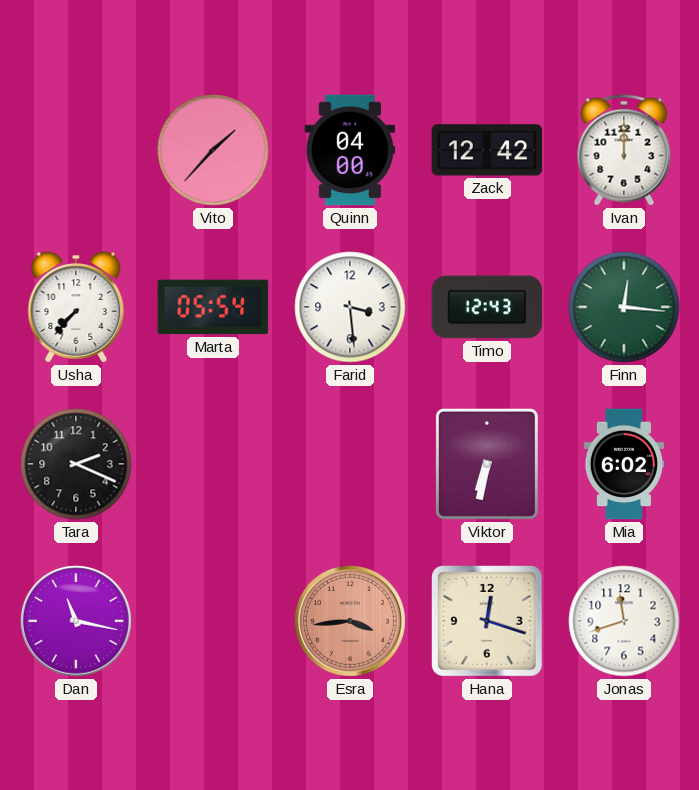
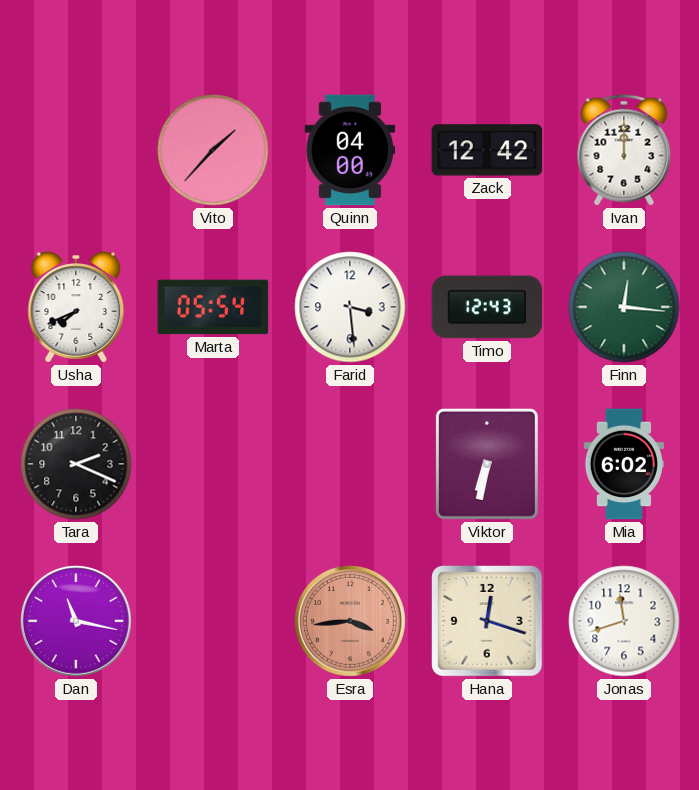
Usha: 7:37 -> 7:41
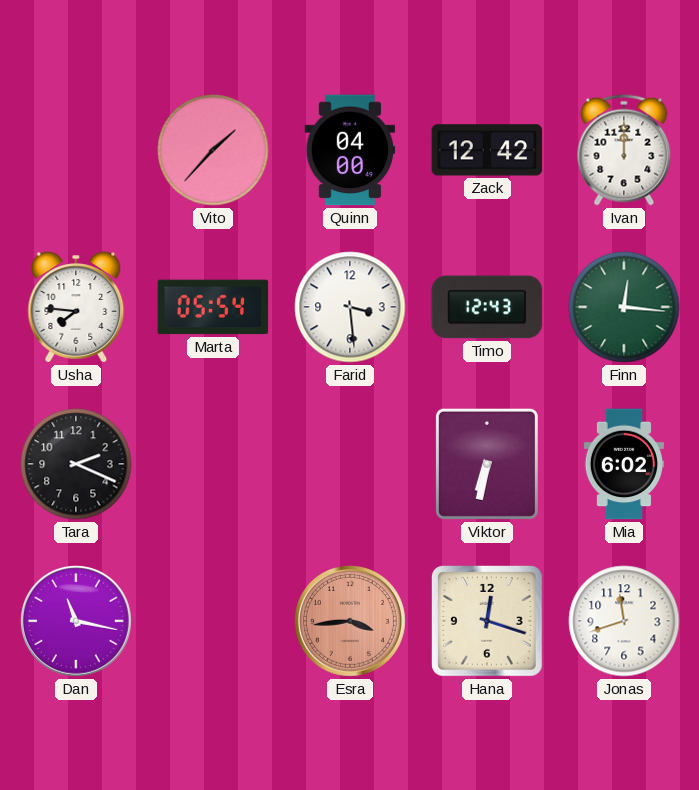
Usha: 7:41 -> 7:46
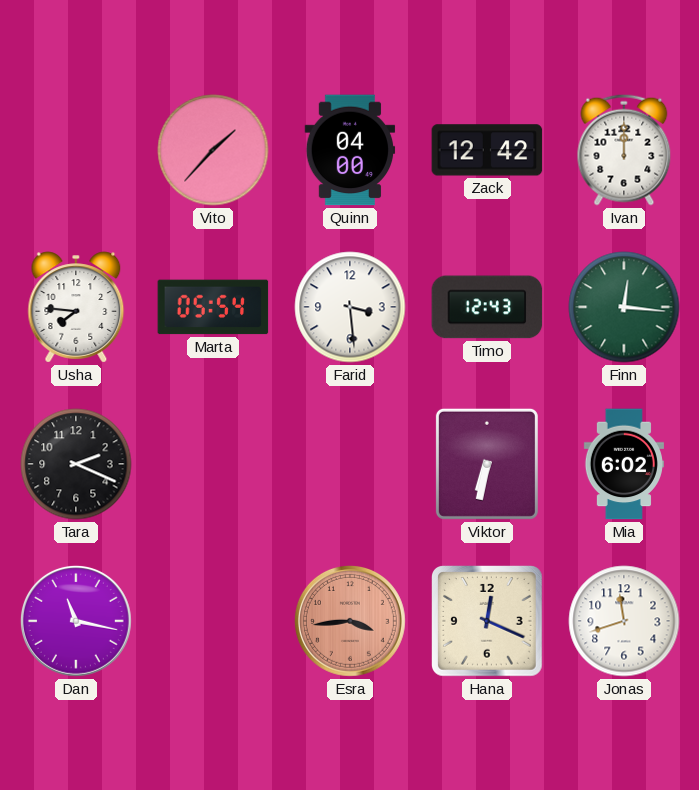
Hana: 12:18 -> 12:19
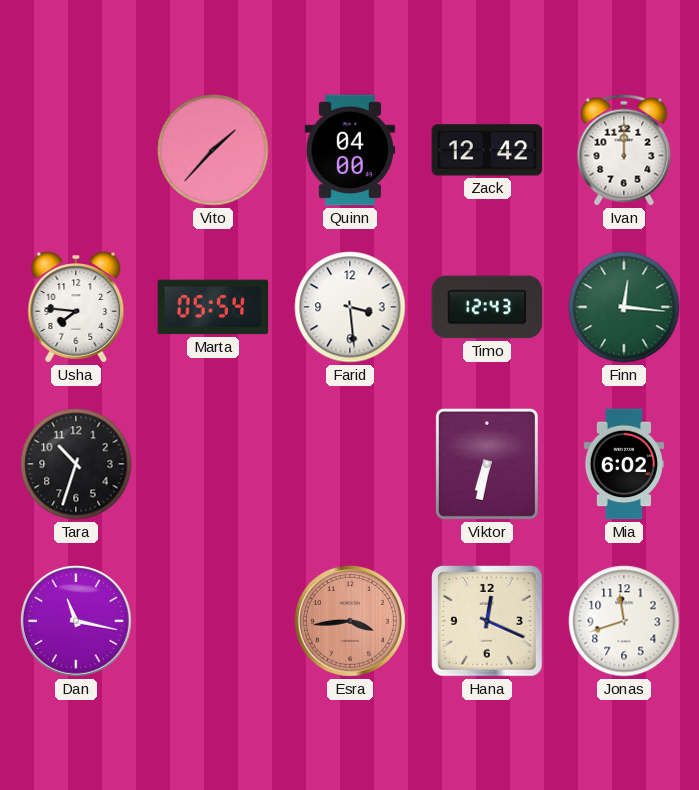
Tara: 2:19 -> 10:33
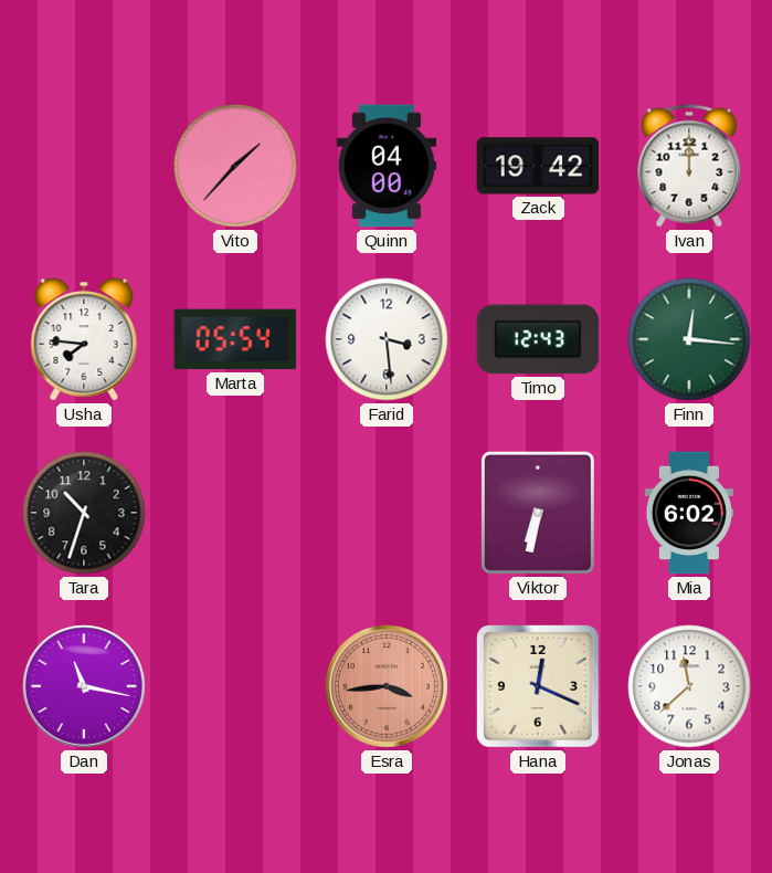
Zack: 12:42 -> 19:42
Jonas: 11:42 -> 11:38
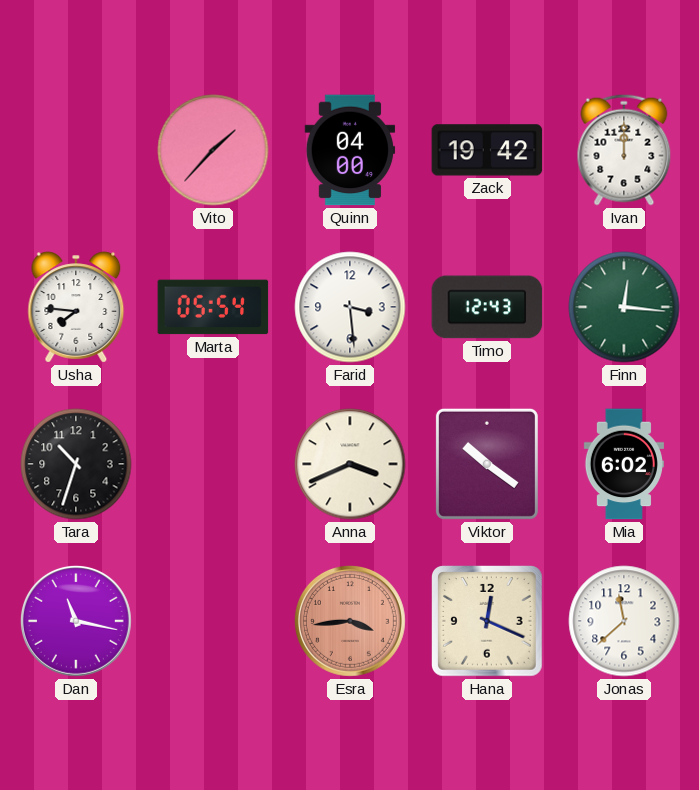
Anna: none -> 3:41
Viktor: 6:32 -> 10:21
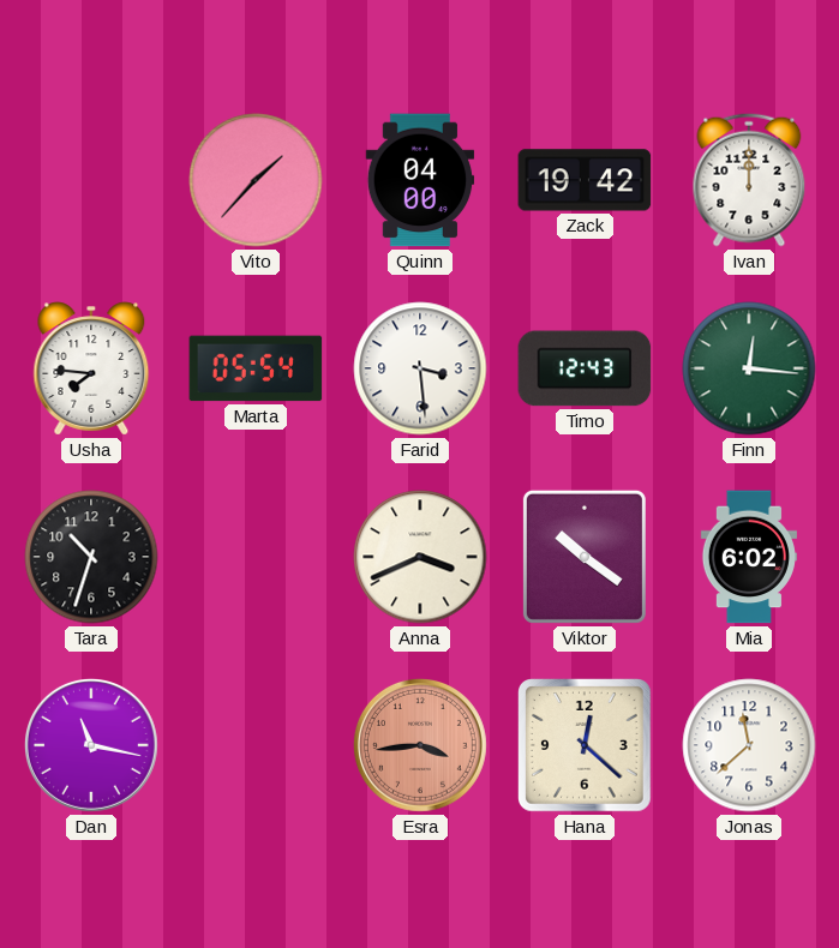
Hana: 12:19 -> 12:22
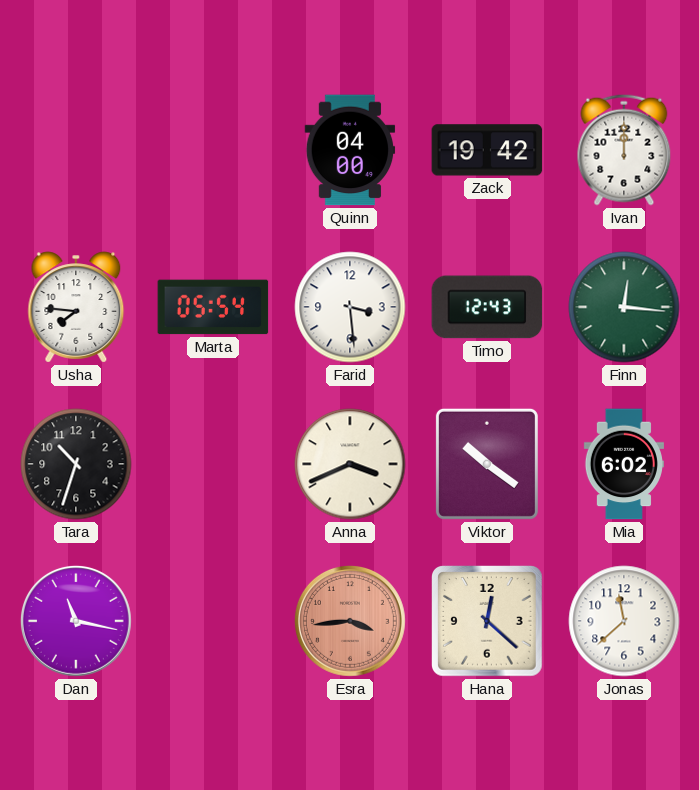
Vito: 1:37 -> none
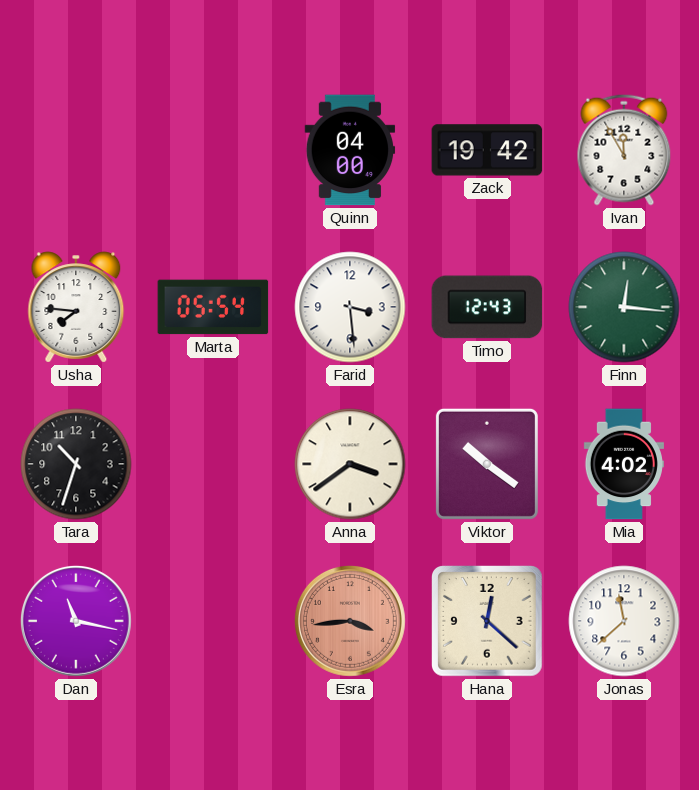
Ivan: 12:00 -> 11:55
Anna: 3:41 -> 3:39
Mia: 6:02 -> 4:02
